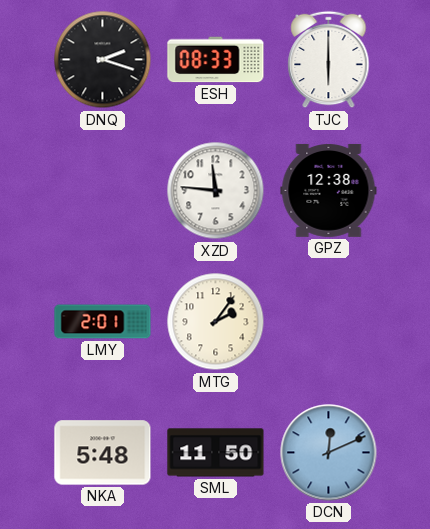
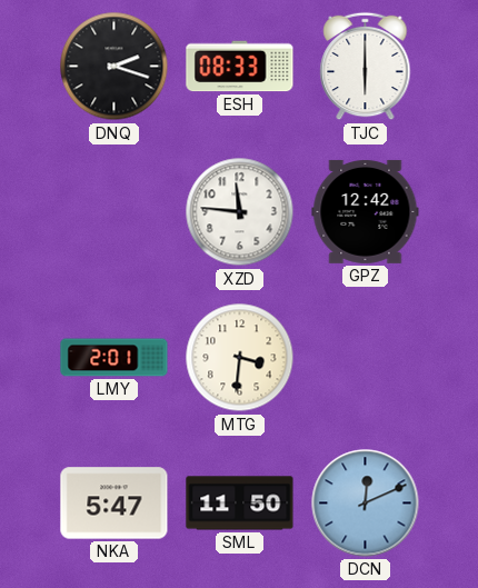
GPZ: 12:38 -> 12:42
MTG: 2:06 -> 3:31
NKA: 5:48 -> 5:47
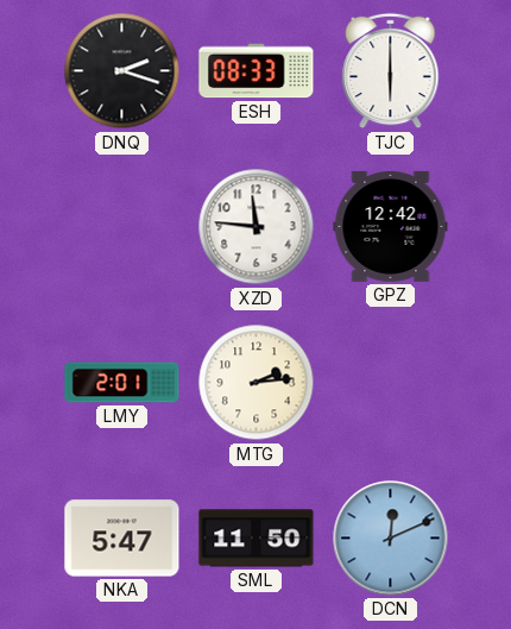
MTG: 3:31 -> 2:14
